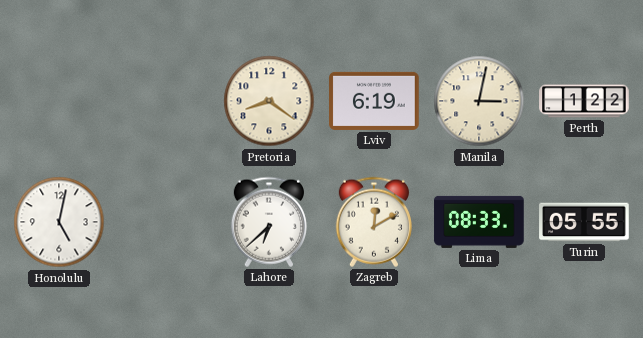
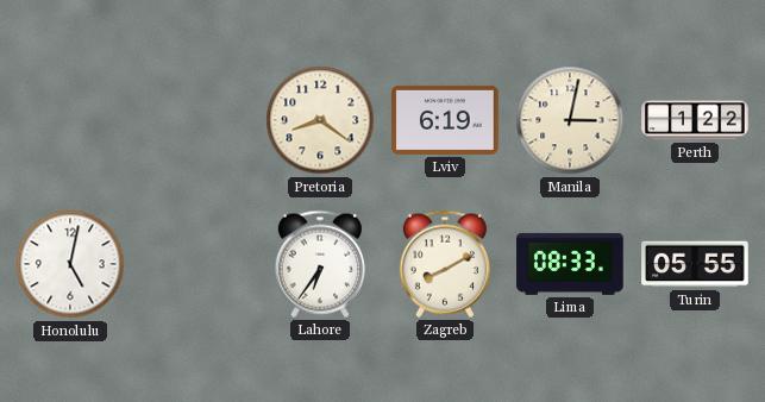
Lahore: 6:38 -> 6:36
Zagreb: 12:10 -> 8:10
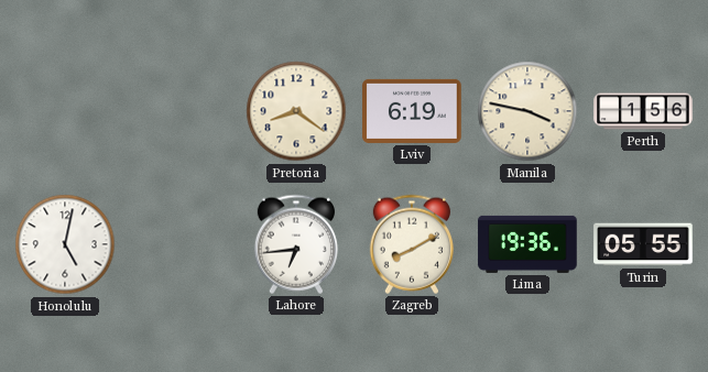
Manila: 3:02 -> 3:47
Perth: 1:22 -> 1:56
Lahore: 6:36 -> 6:44
Lima: 08:33 -> 19:36
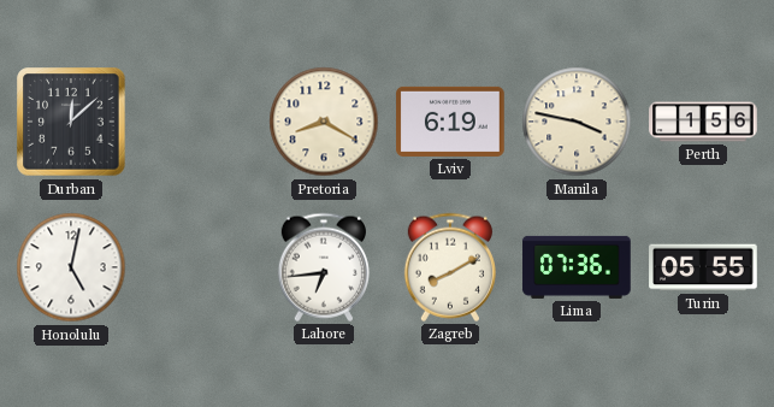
Durban: none -> 12:08
Pretoria: 8:21 -> 8:20
Lima: 19:36 -> 07:36
